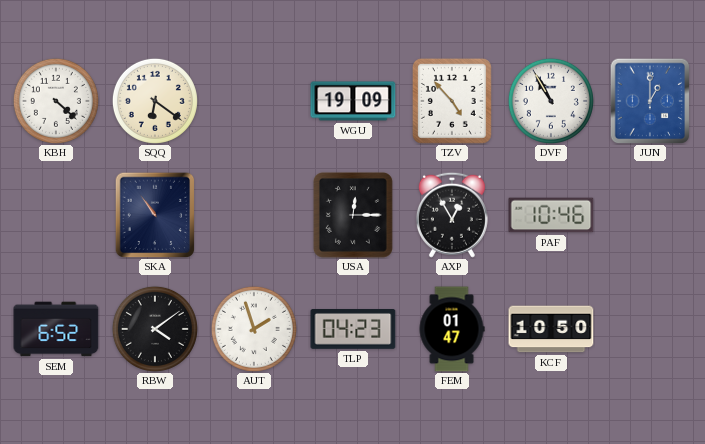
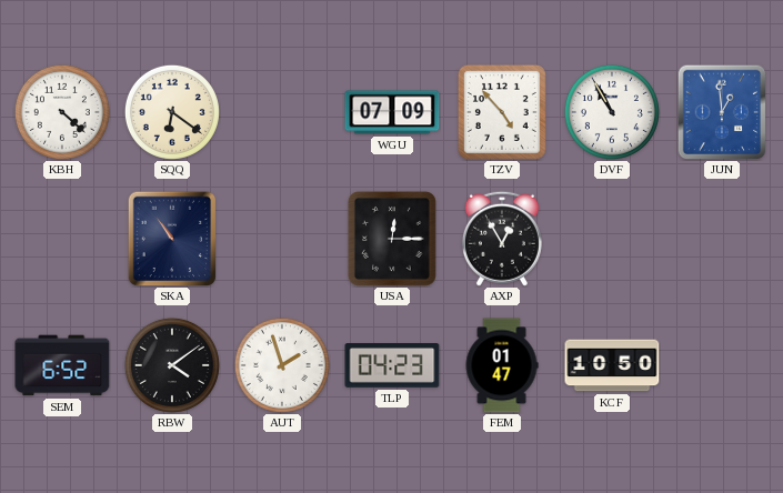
WGU: 19:09 -> 07:09
JUN: 1:00 -> 12:59
PAF: 10:46 -> none
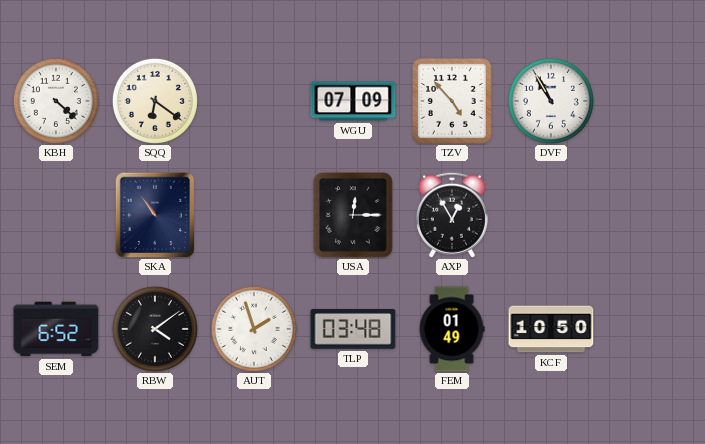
JUN: 12:59 -> none
TLP: 04:23 -> 03:48
FEM: 01:47 -> 01:49
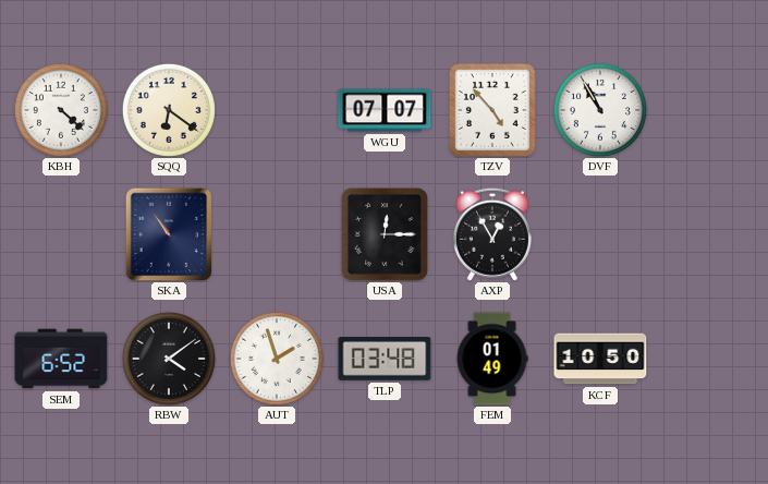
WGU: 07:09 -> 07:07
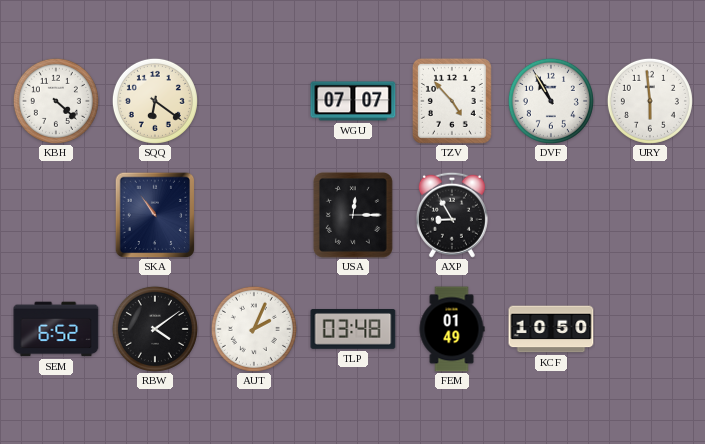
URY: none -> 5:59
AXP: 12:55 -> 8:55
AUT: 1:57 -> 2:04
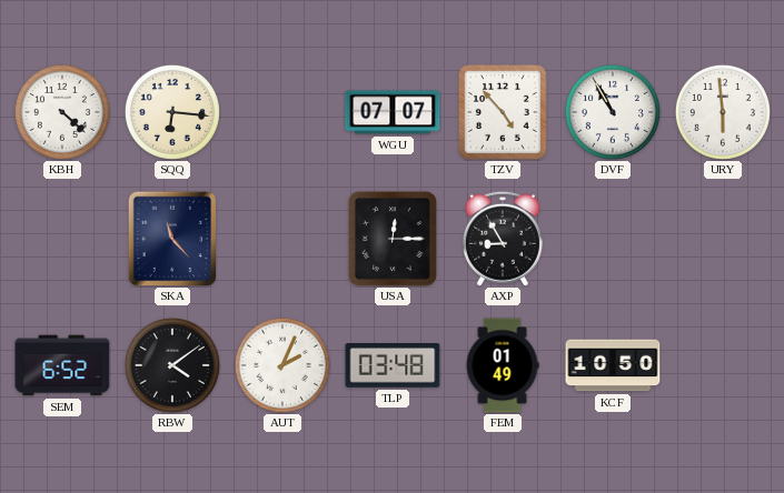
SQQ: 6:21 -> 6:16
SKA: 10:54 -> 11:23
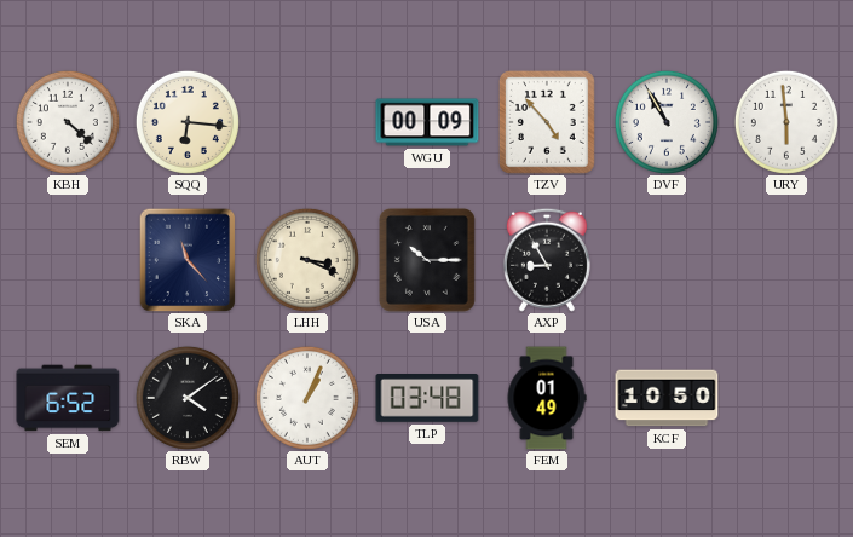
WGU: 07:07 -> 00:09
LHH: none -> 3:19
USA: 12:15 -> 10:15
AUT: 2:04 -> 1:04
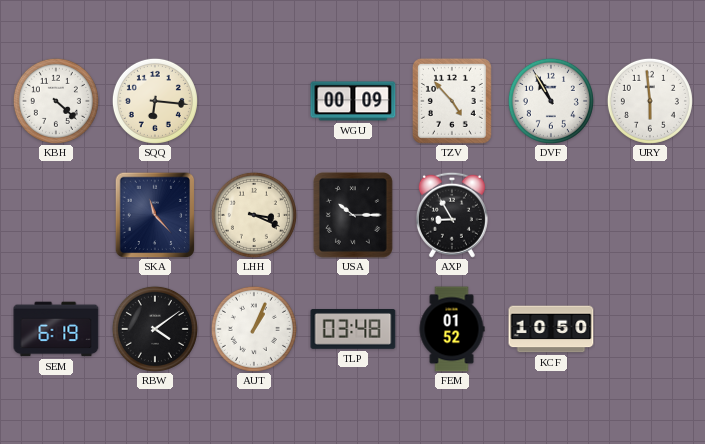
SEM: 6:52 -> 6:19
FEM: 01:49 -> 01:52
